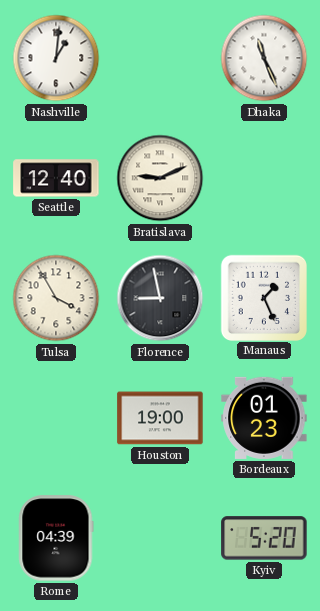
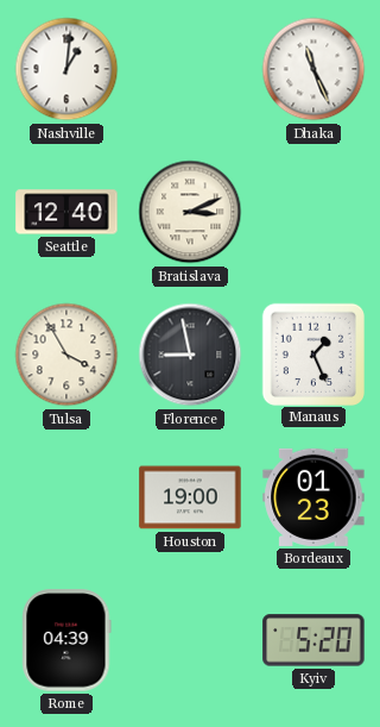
Bratislava: 9:11 -> 3:11
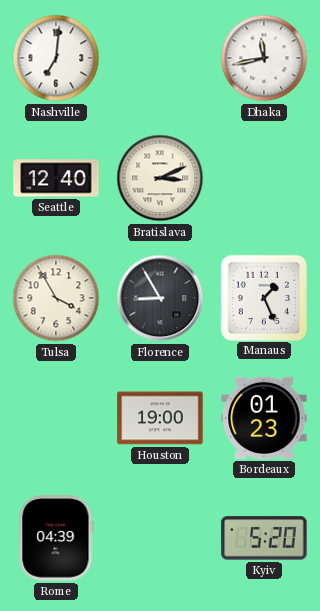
Nashville: 1:01 -> 7:01
Dhaka: 11:26 -> 11:43
Florence: 8:58 -> 8:55
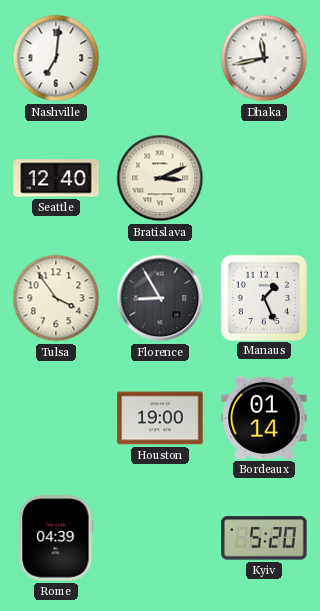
Tulsa: 3:55 -> 3:54
Bordeaux: 01:23 -> 01:14
